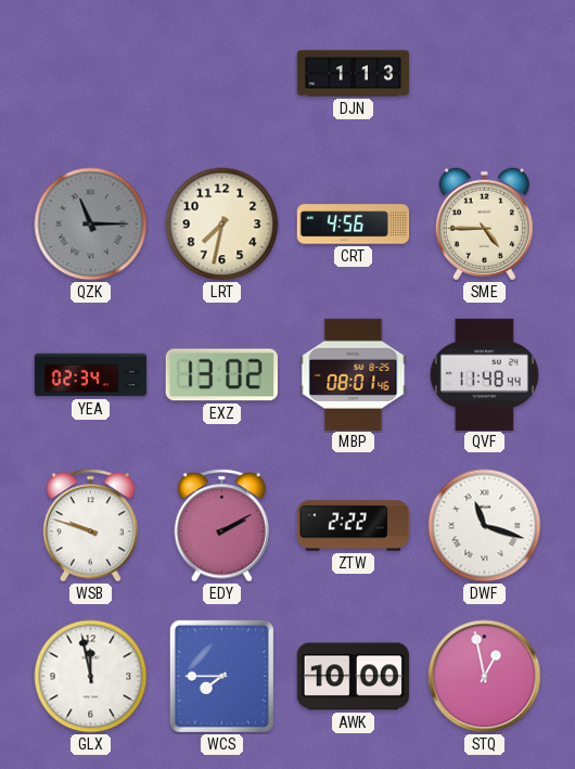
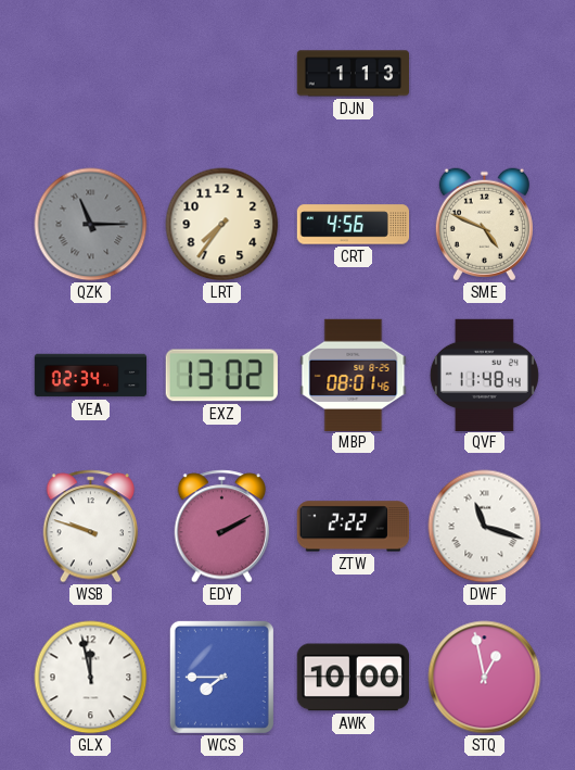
LRT: 7:32 -> 7:36
SME: 4:45 -> 4:49
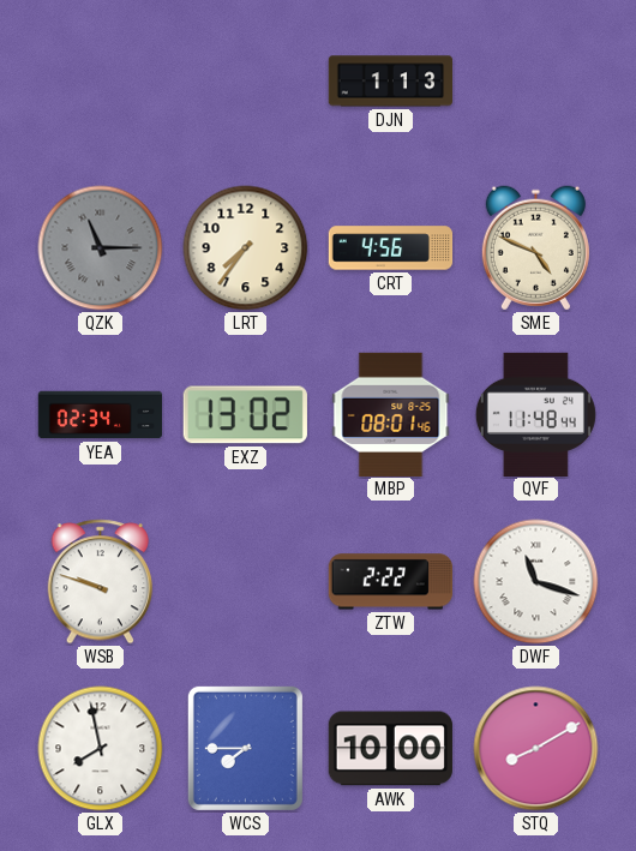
EDY: 2:10 -> none
GLX: 11:58 -> 7:58
STQ: 12:58 -> 8:10
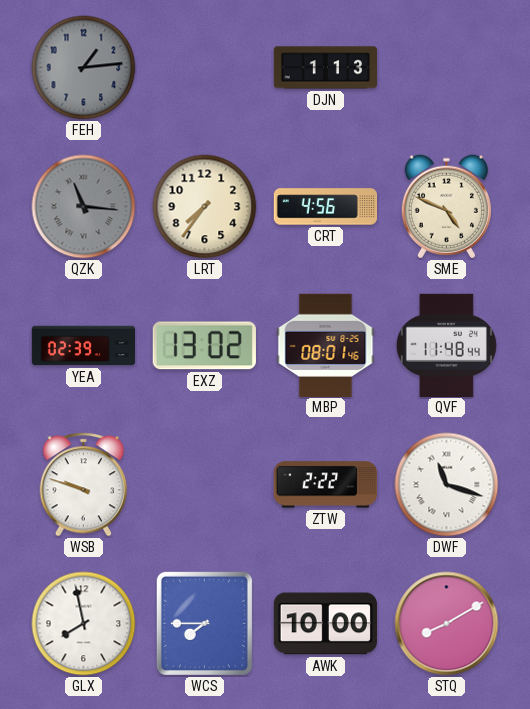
FEH: none -> 1:14
QZK: 11:15 -> 11:16
YEA: 02:34 -> 02:39
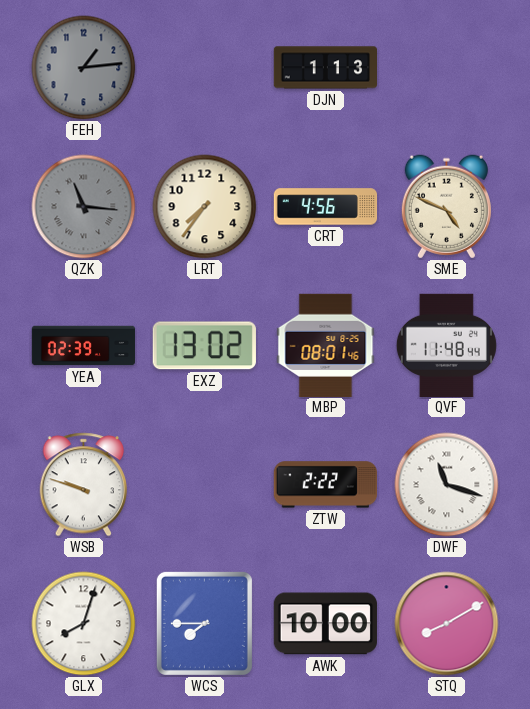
GLX: 7:58 -> 8:03
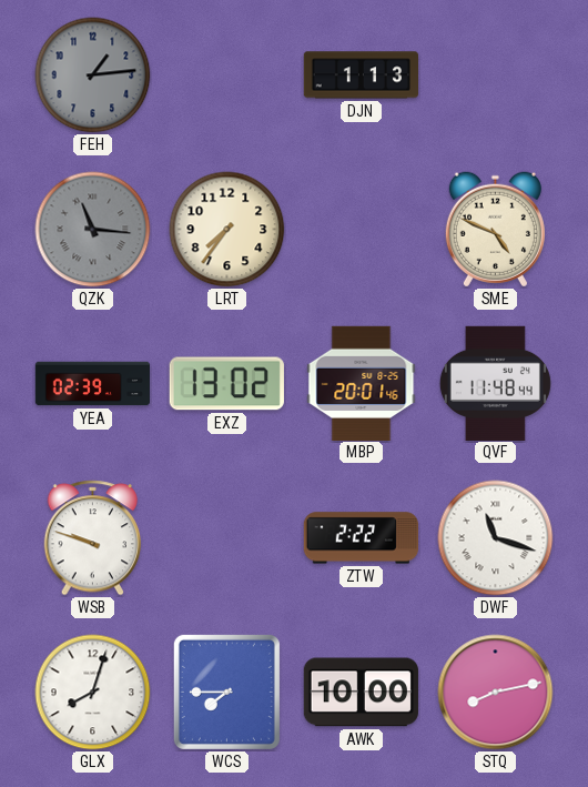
CRT: 4:56 -> none
MBP: 08:01 -> 20:01
STQ: 8:10 -> 8:13
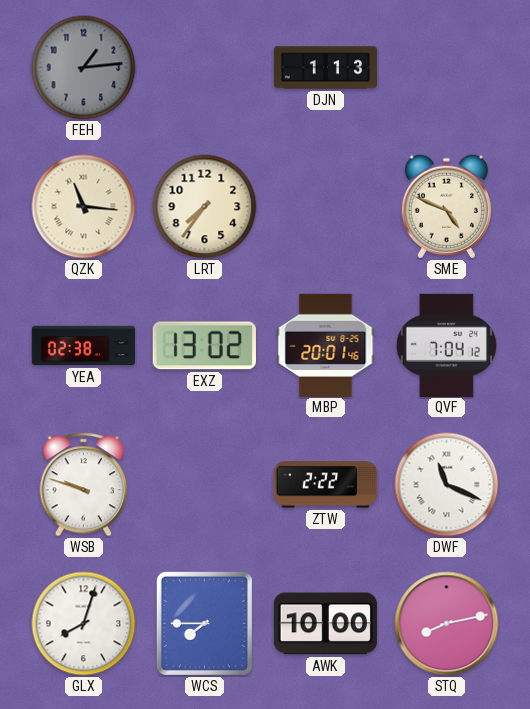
QZK dial: grey -> cream
YEA: 02:39 -> 02:38
QVF: 11:48 -> 7:04
DWF: 11:18 -> 11:19
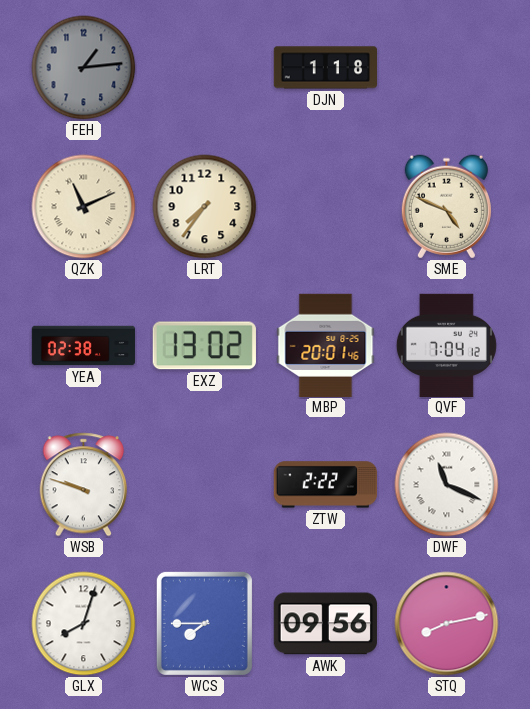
DJN: 1:13 -> 1:18
QZK: 11:16 -> 11:11
AWK: 10:00 -> 09:56
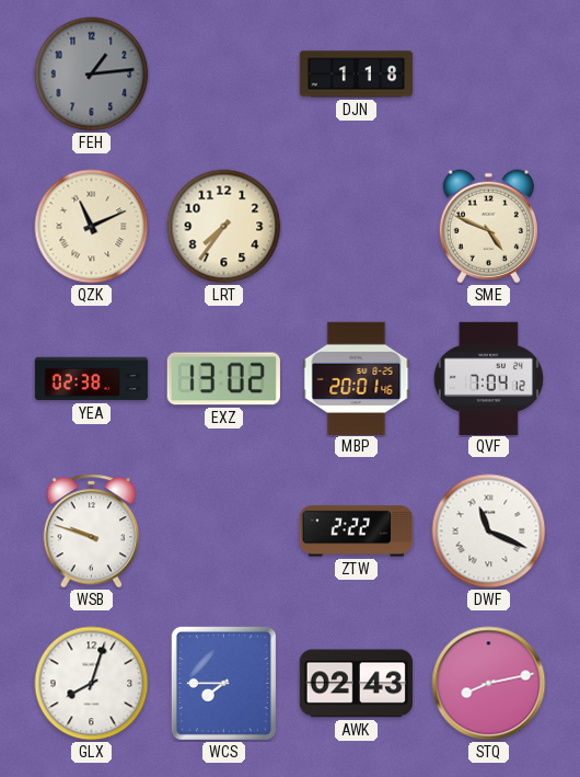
AWK: 09:56 -> 02:43
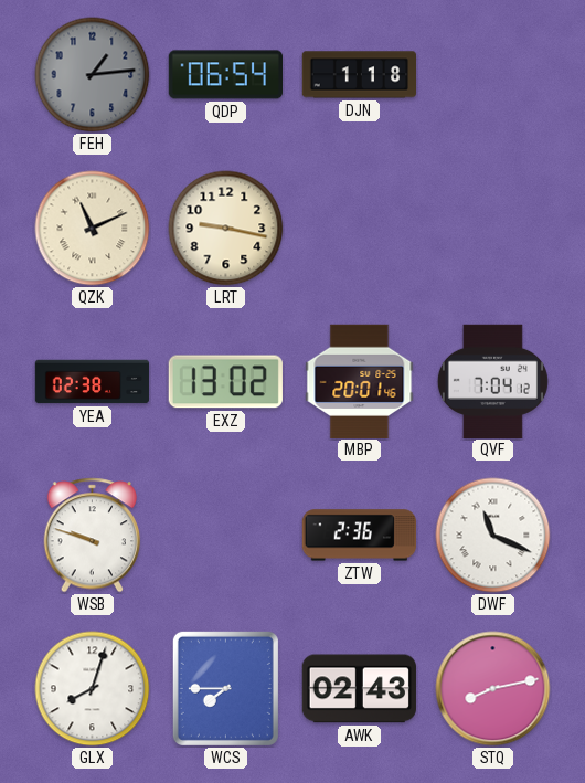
QDP: none -> 06:54
LRT: 7:36 -> 9:17
SME: 4:49 -> none
ZTW: 2:22 -> 2:36
